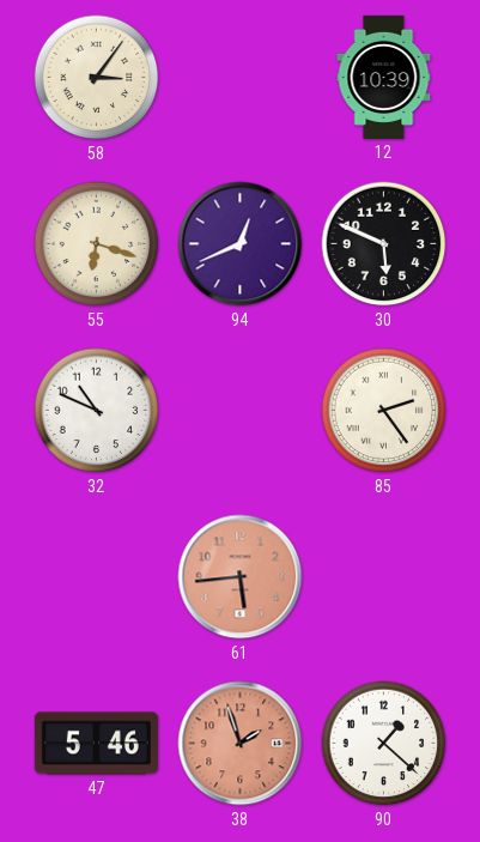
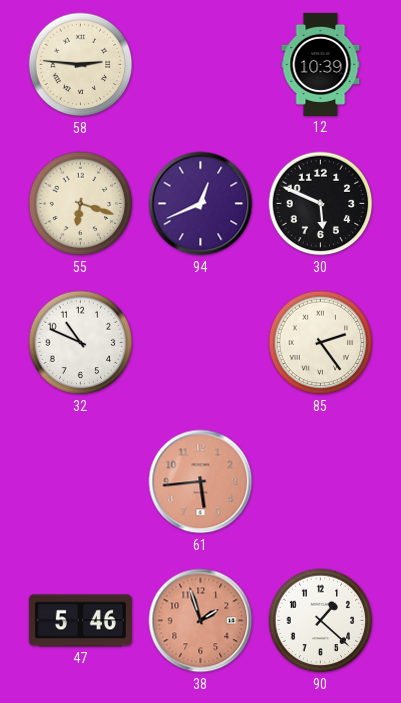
58: 3:06 -> 2:46
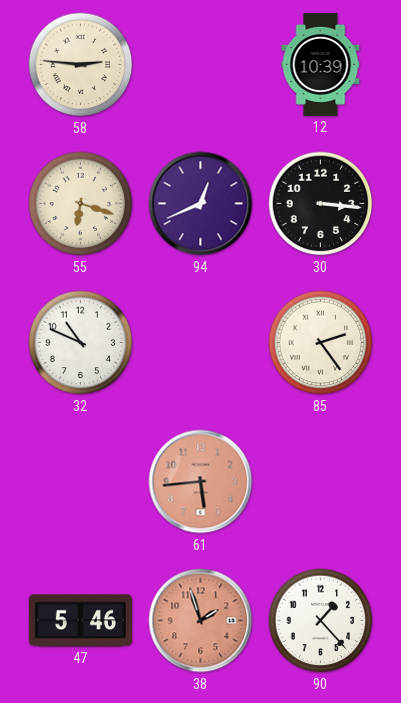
30: 5:49 -> 3:16
90: 1:22 -> 1:23
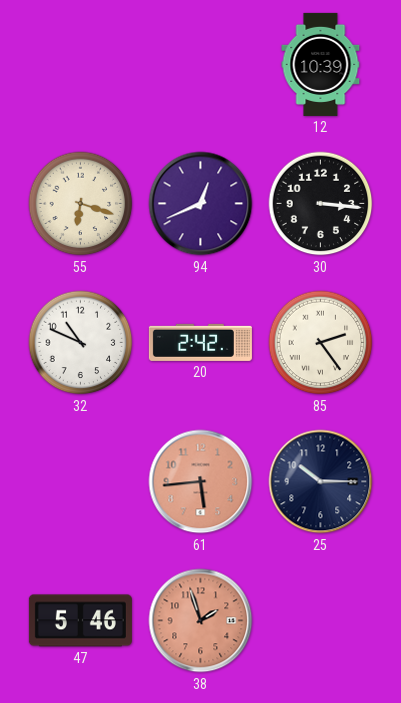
58: 2:46 -> none
20: none -> 2:42
25: none -> 10:15
90: 1:23 -> none
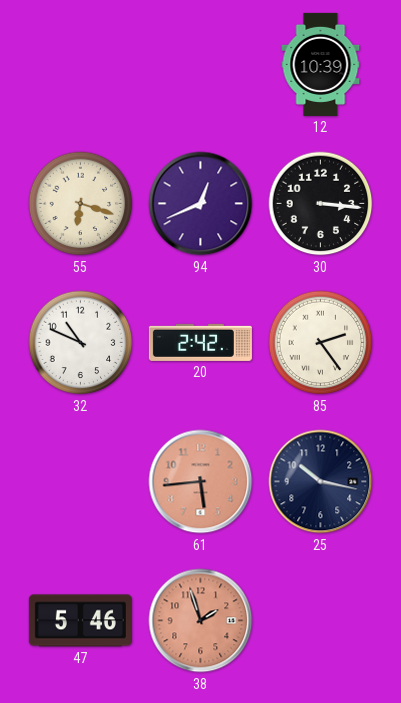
25: 10:15 -> 10:17
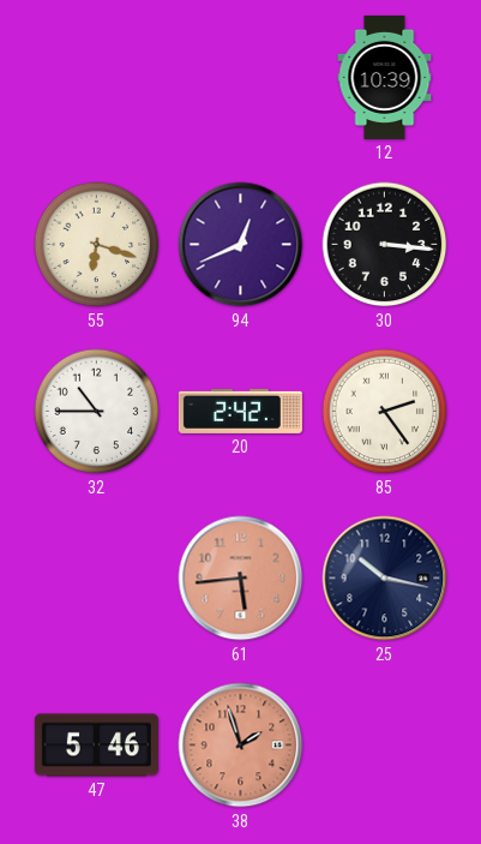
32: 10:49 -> 10:45
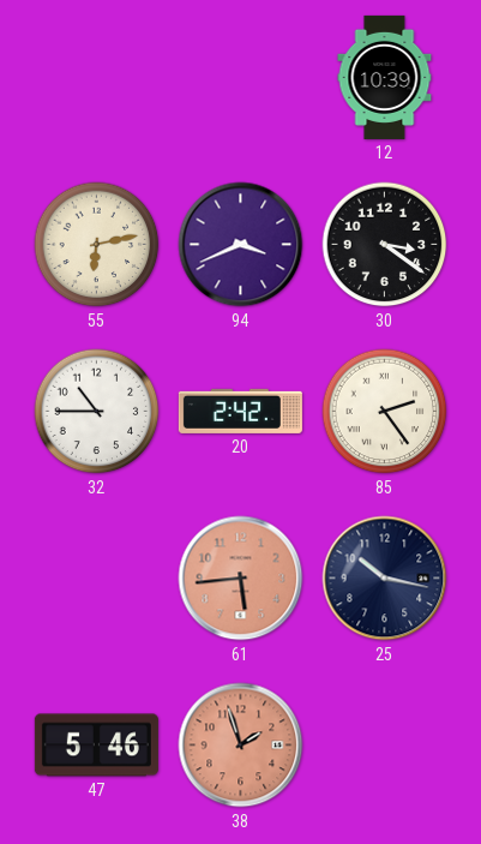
55: 6:18 -> 6:13
94: 12:41 -> 3:41
30: 3:16 -> 3:21
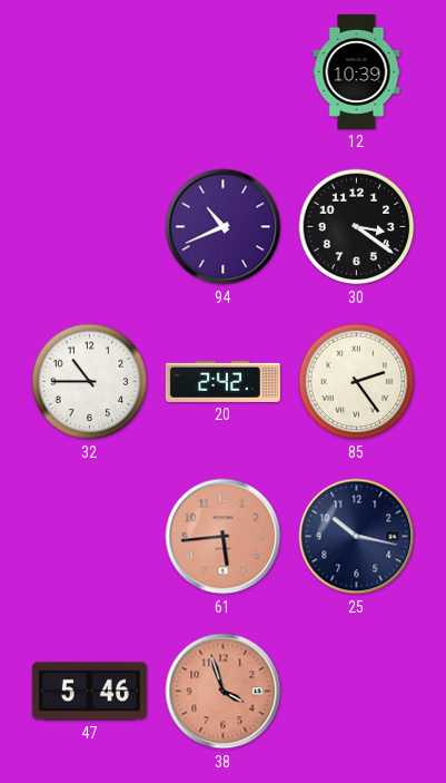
55: 6:13 -> none
94: 3:41 -> 10:41
38: 1:57 -> 3:57
